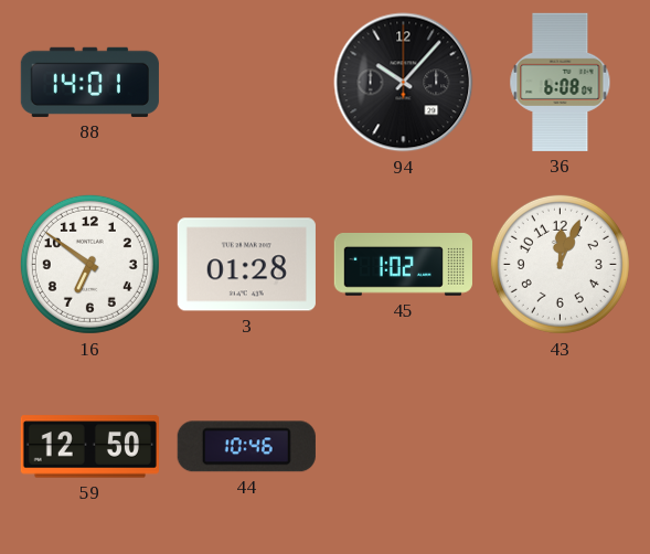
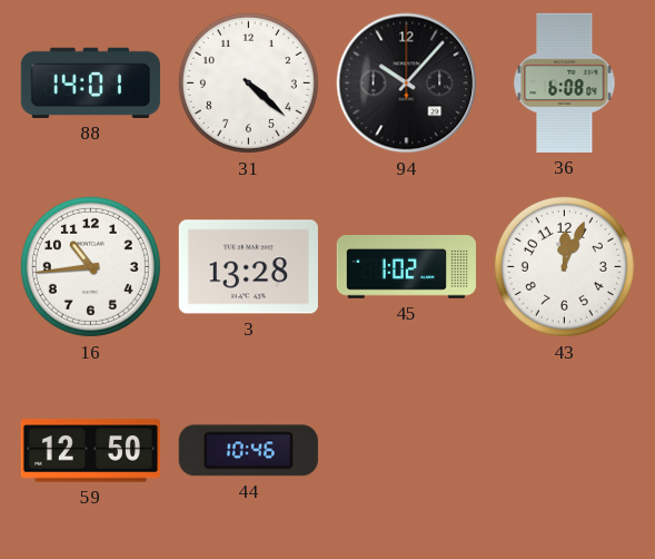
31: none -> 4:22
16: 6:51 -> 10:44
3: 01:28 -> 13:28
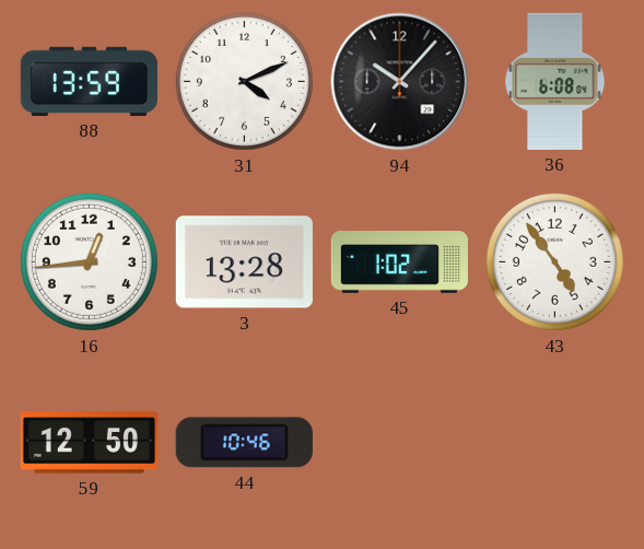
88: 14:01 -> 13:59
31: 4:22 -> 4:11
16: 10:44 -> 12:44
43: 12:04 -> 4:54
